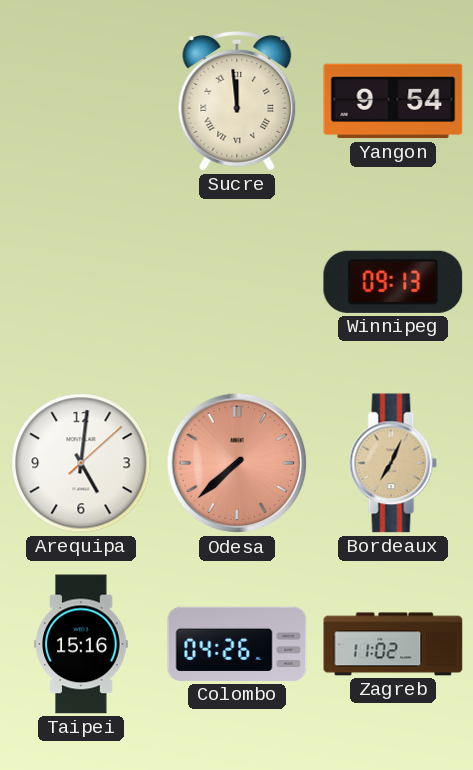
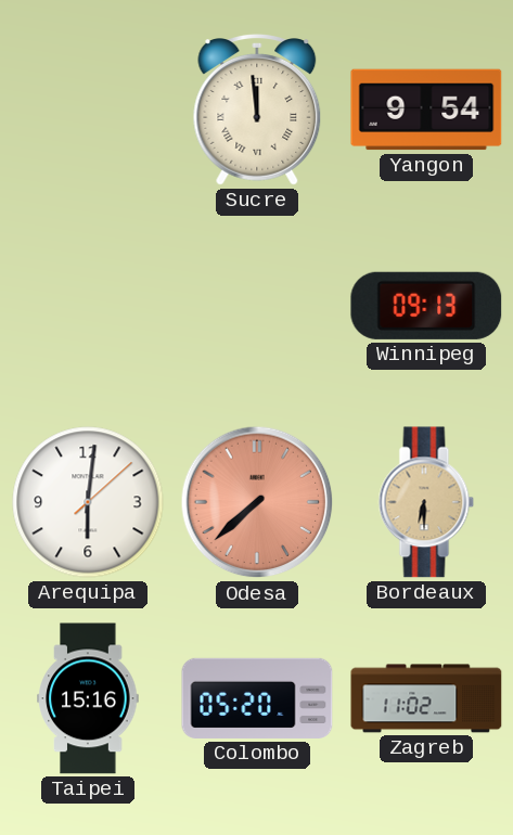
Arequipa: 5:01 -> 6:01
Bordeaux: 7:04 -> 6:30
Colombo: 04:26 -> 05:20
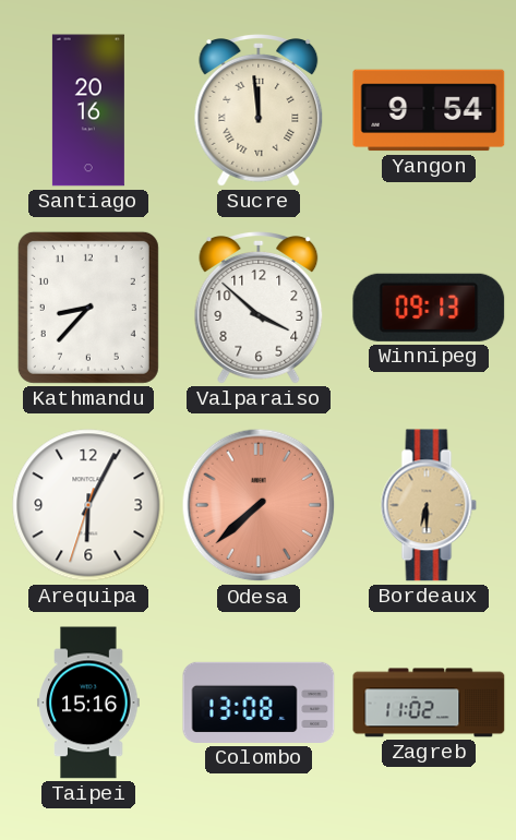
Santiago: none -> 20:16
Kathmandu: none -> 8:37
Valparaiso: none -> 3:52
Arequipa: 6:01 -> 6:04
Colombo: 05:20 -> 13:08
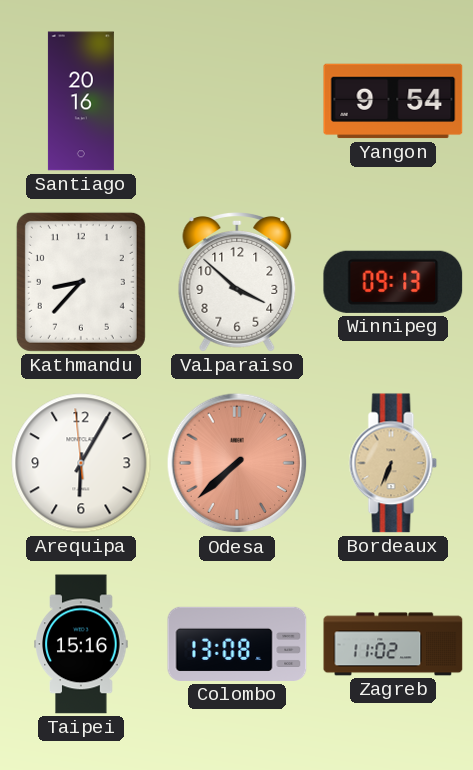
Sucre: 11:59 -> none
Arequipa: 6:04:33 -> 6:04:59
Bordeaux: 6:30 -> 6:34
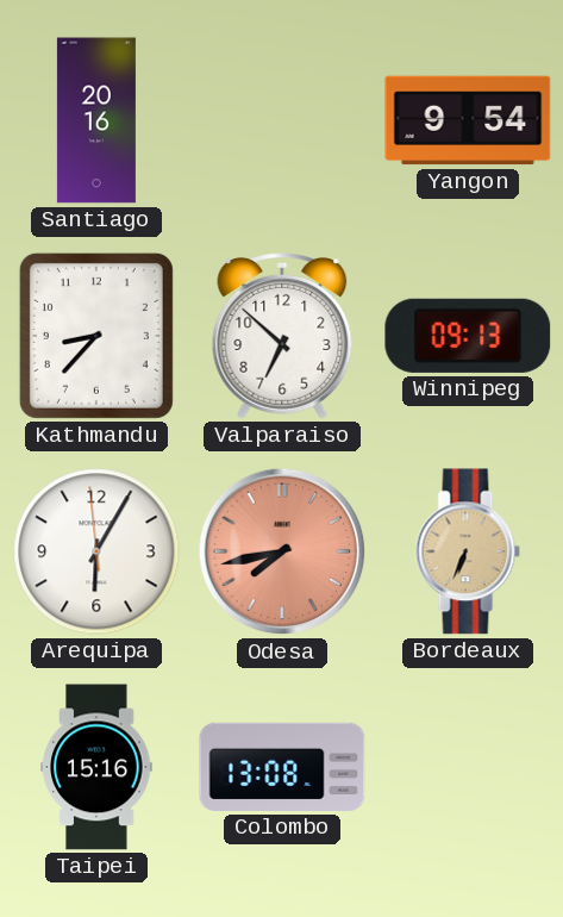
Valparaiso: 3:52 -> 6:52
Odesa: 7:38 -> 7:43
Zagreb: 11:02 -> none
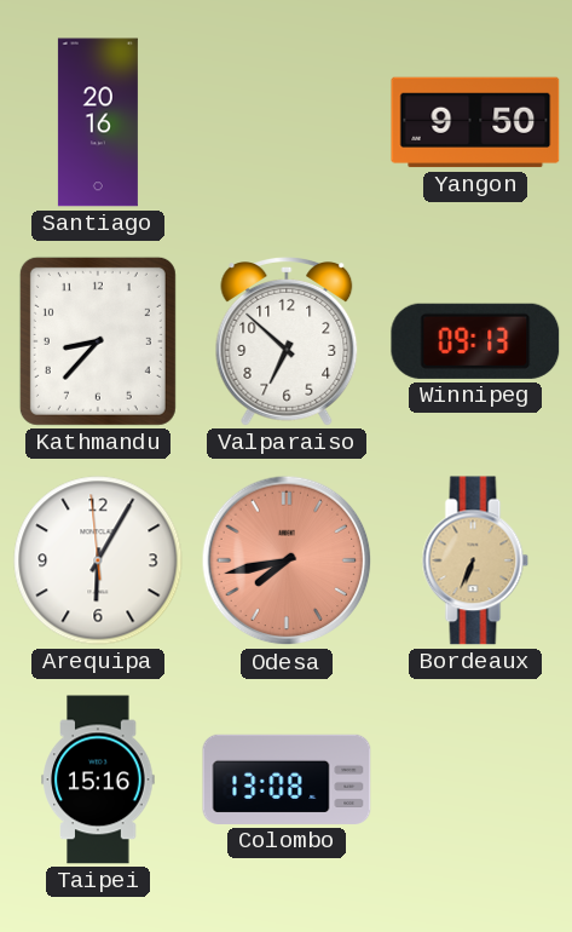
Yangon: 9:54 -> 9:50
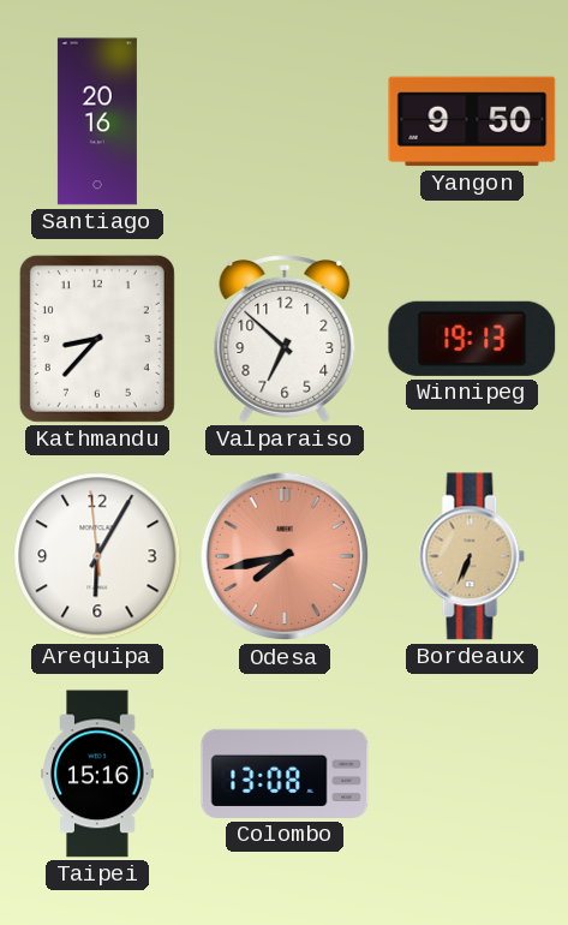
Winnipeg: 09:13 -> 19:13
